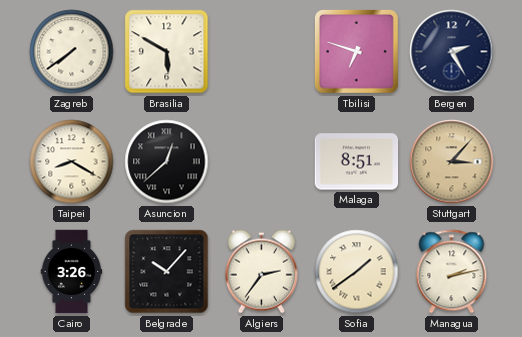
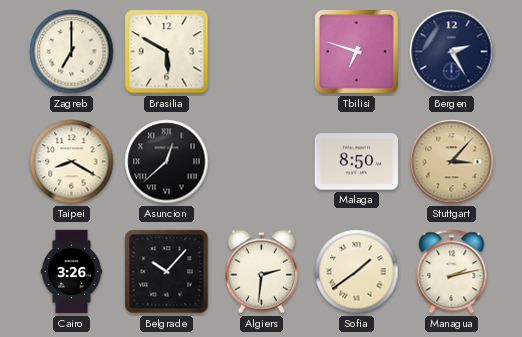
Zagreb: 7:39 -> 7:00
Malaga: 8:51 -> 8:50
Algiers: 2:36 -> 2:31
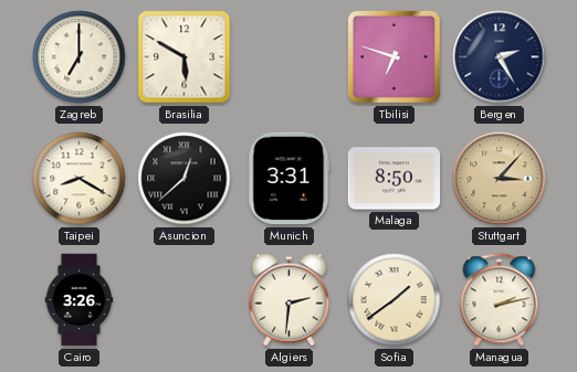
Munich: none -> 3:31
Belgrade: 10:07 -> none
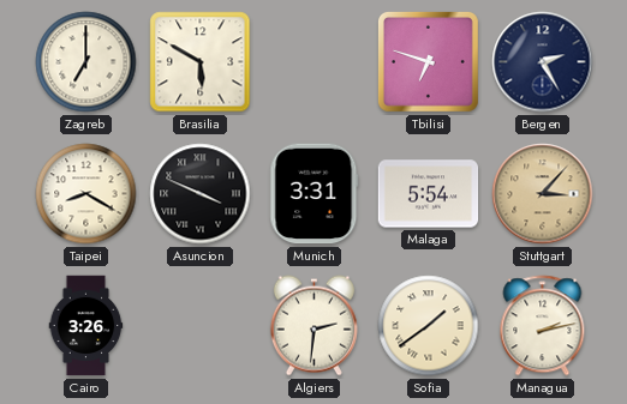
Asuncion: 12:38 -> 3:49
Malaga: 8:50 -> 5:54
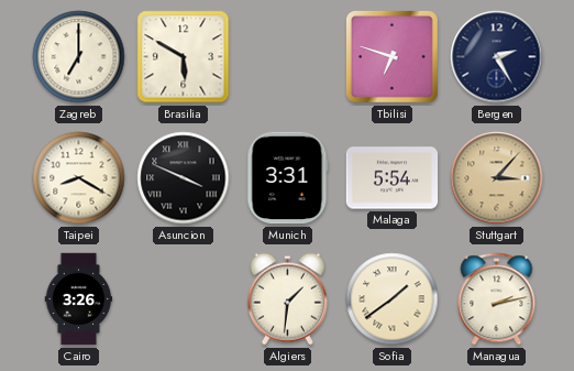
Algiers: 2:31 -> 1:31
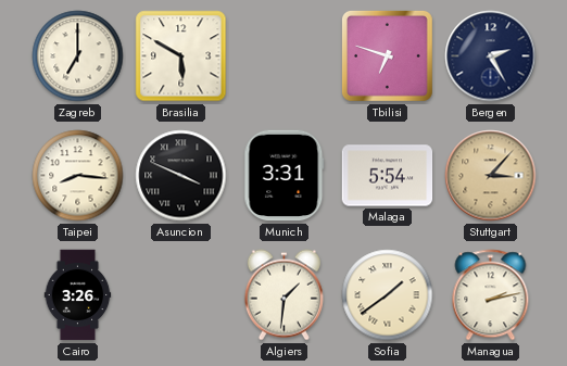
Taipei: 8:20 -> 8:16
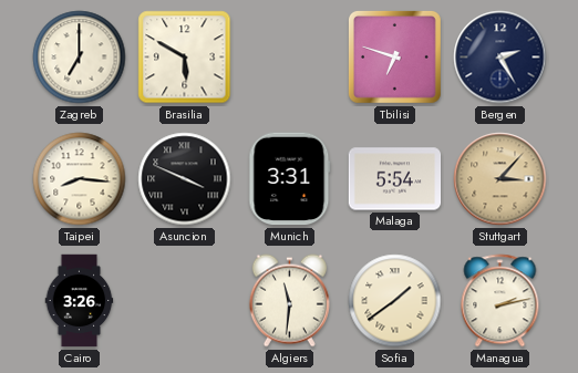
Algiers: 1:31 -> 11:31
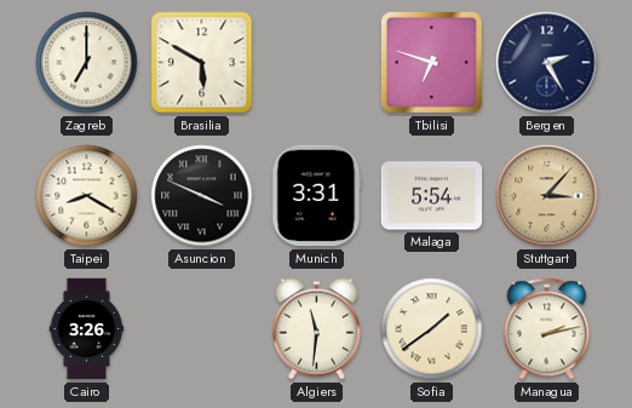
Taipei: 8:16 -> 8:20
